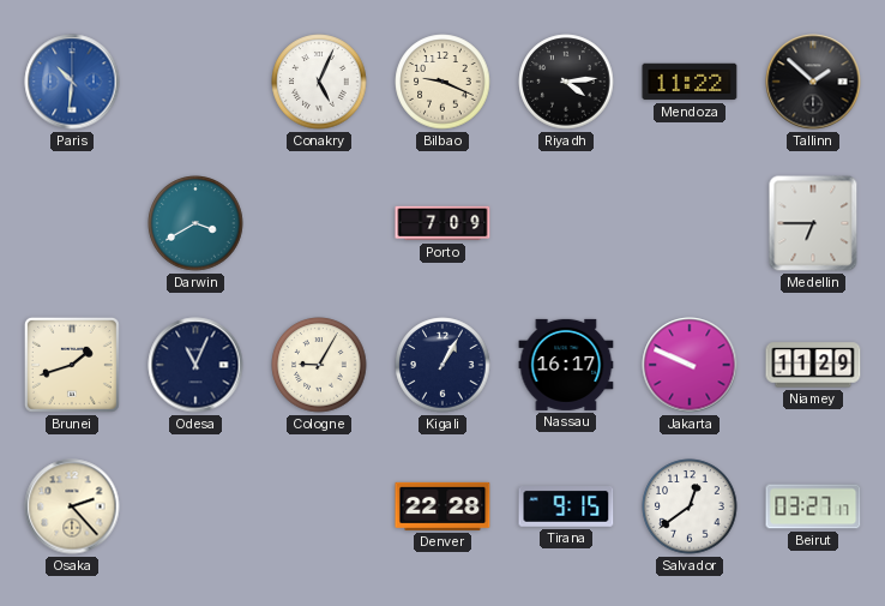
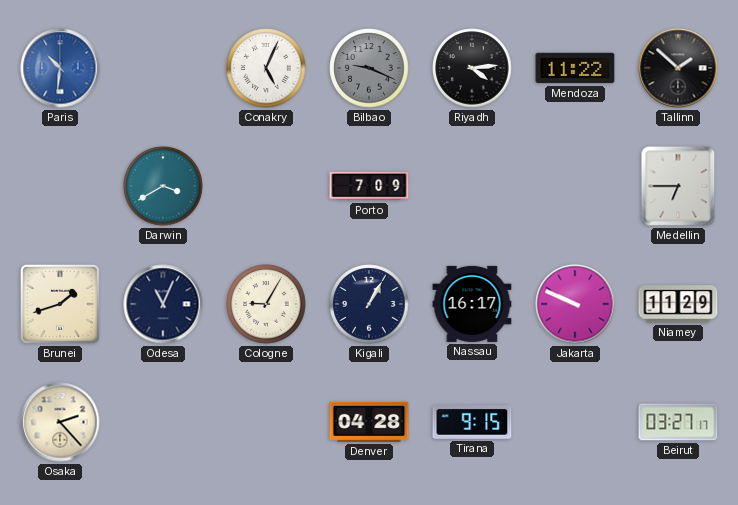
Bilbao dial: cream -> grey
Denver: 22:28 -> 04:28
Salvador: 12:39 -> none
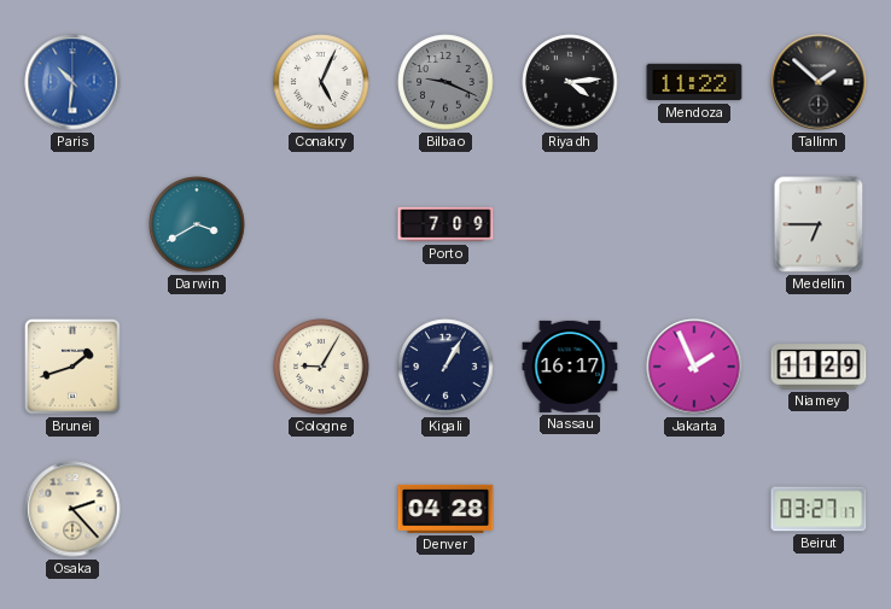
Odesa: 11:04 -> none
Jakarta: 9:49 -> 1:56
Tirana: 9:15 -> none
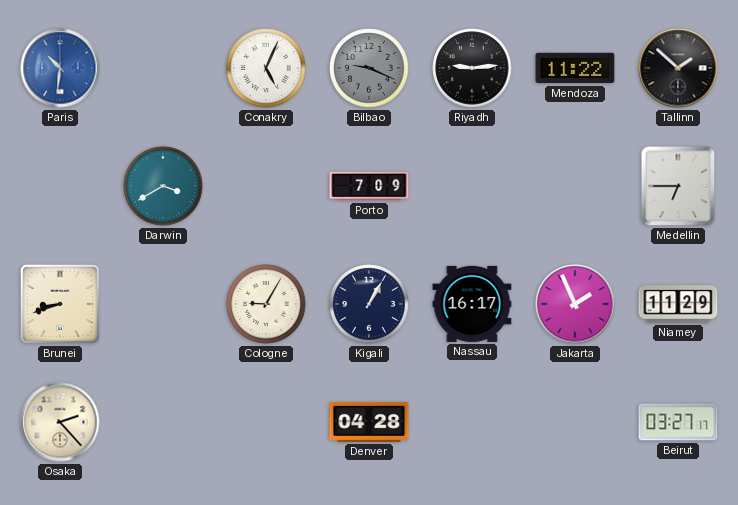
Riyadh: 4:14 -> 9:14
Brunei: 1:42 -> 8:42
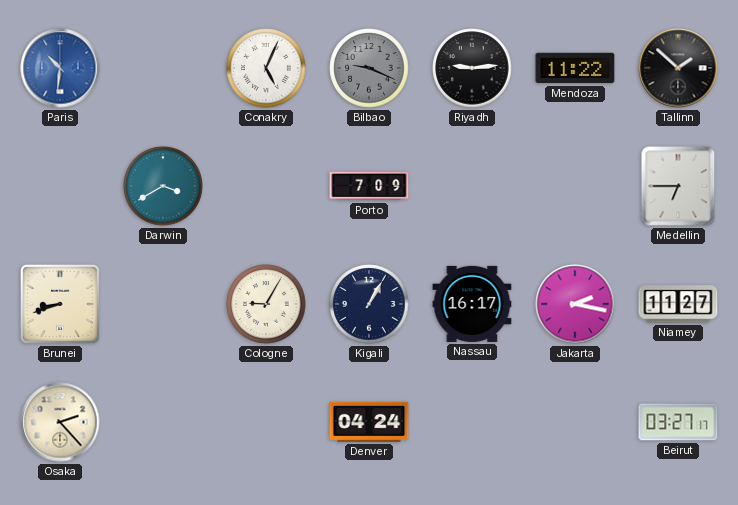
Jakarta: 1:56 -> 2:17
Niamey: 11:29 -> 11:27
Denver: 04:28 -> 04:24
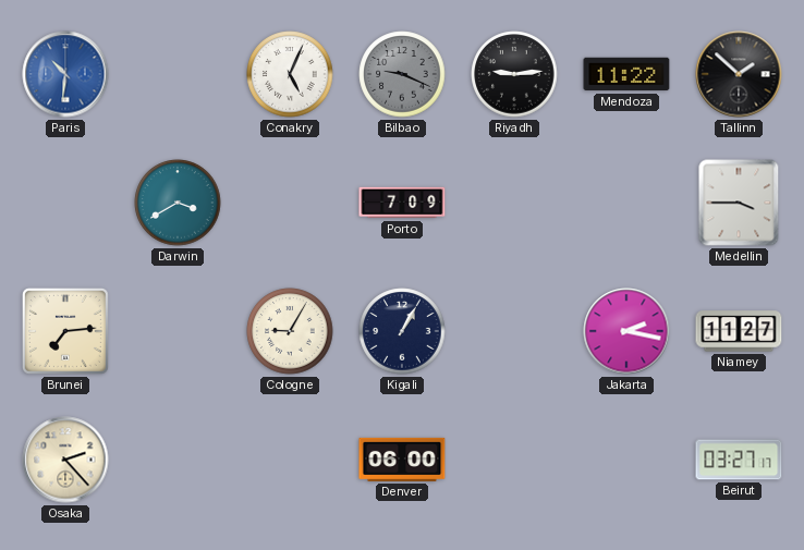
Medellin: 6:45 -> 3:45
Brunei: 8:42 -> 7:14
Nassau: 16:17 -> none
Denver: 04:24 -> 06:00
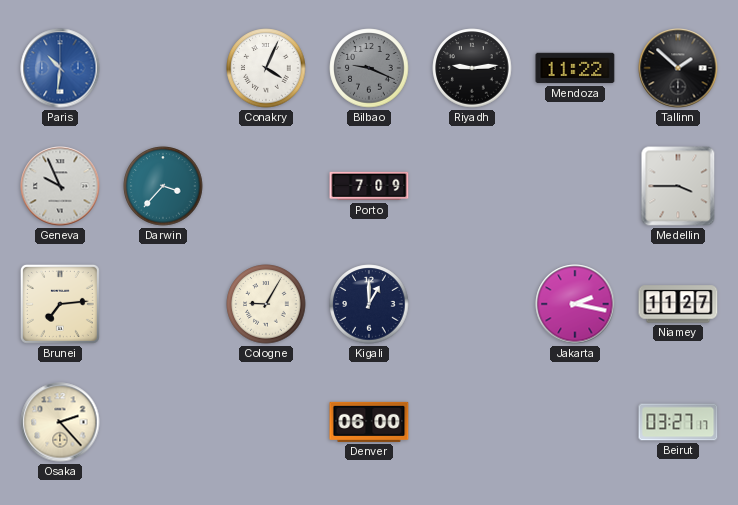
Conakry: 5:04 -> 4:04
Geneva: none -> 9:56
Darwin: 3:40 -> 3:37
Kigali: 1:05 -> 1:00
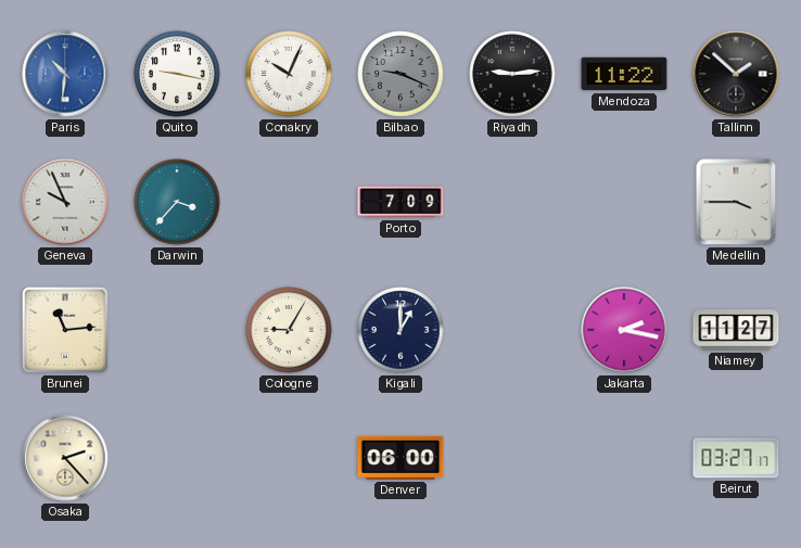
Quito: none -> 9:17
Conakry: 4:04 -> 10:04
Brunei: 7:14 -> 11:14
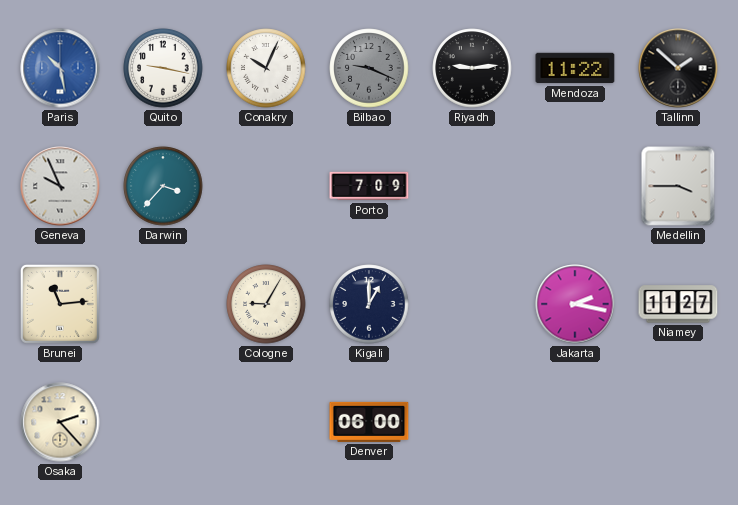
Paris: 10:31 -> 10:28
Beirut: 03:27 -> none
